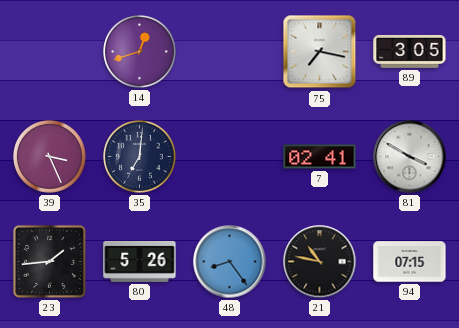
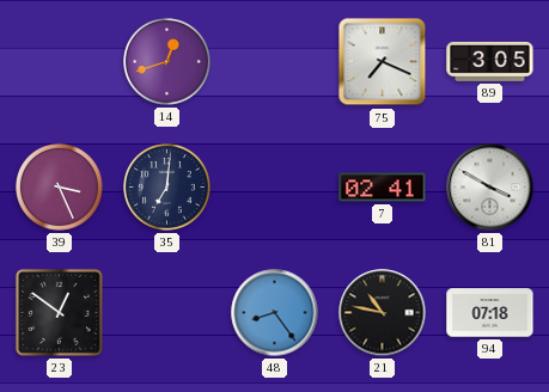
75: 7:17 -> 7:19
23: 1:44 -> 12:51
80: 5:26 -> none
94: 07:15 -> 07:18
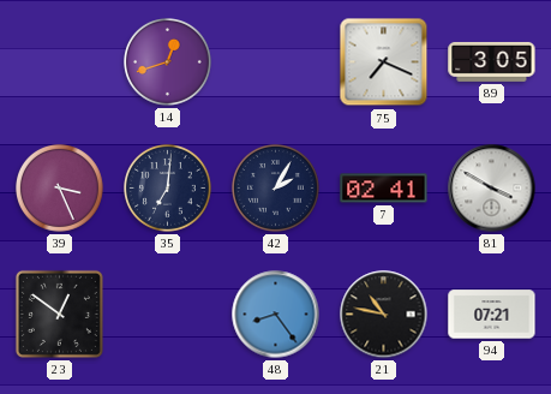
42: none -> 2:05
94: 07:18 -> 07:21
